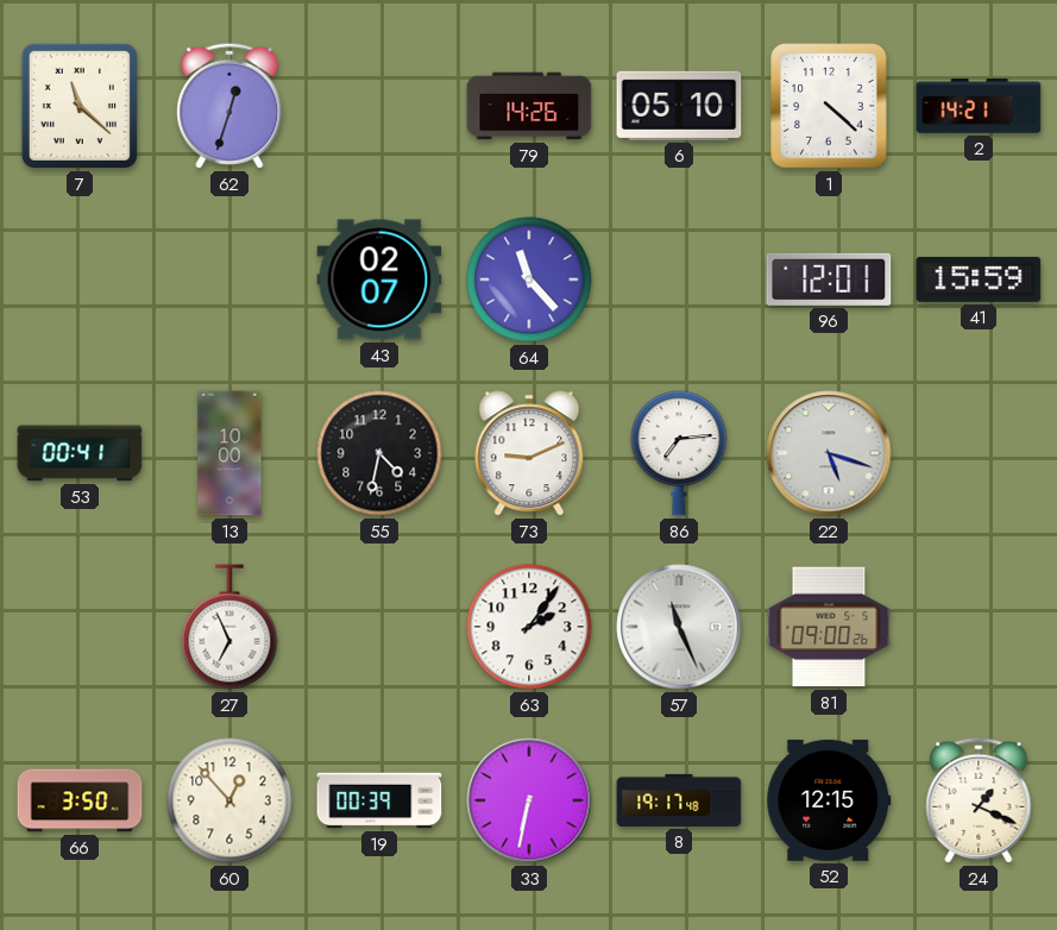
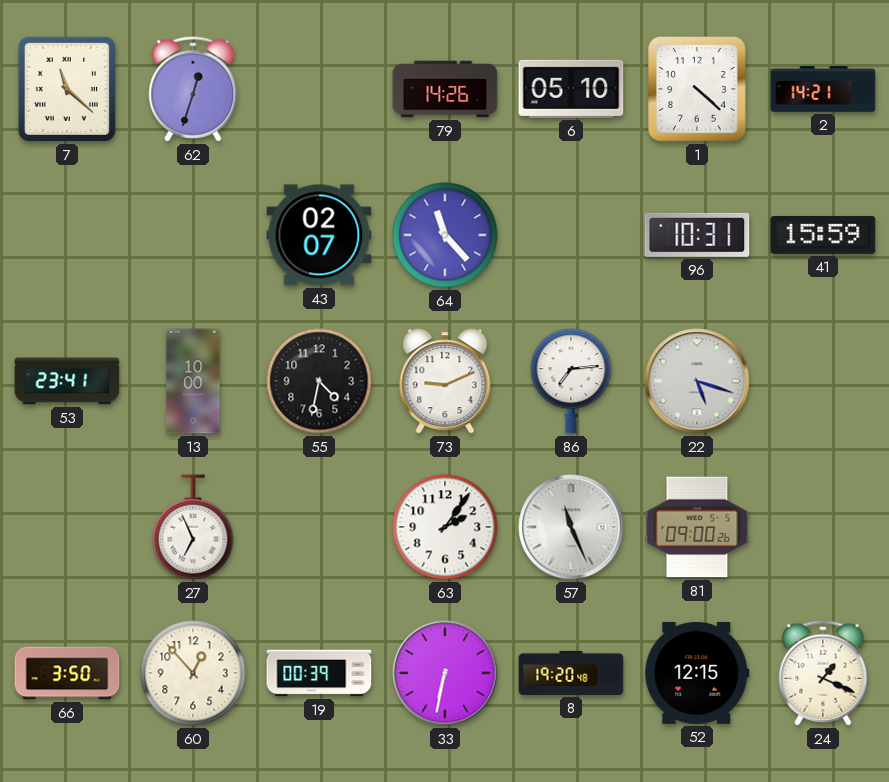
96: 12:01 -> 10:31
53: 00:41 -> 23:41
8: 19:17 -> 19:20
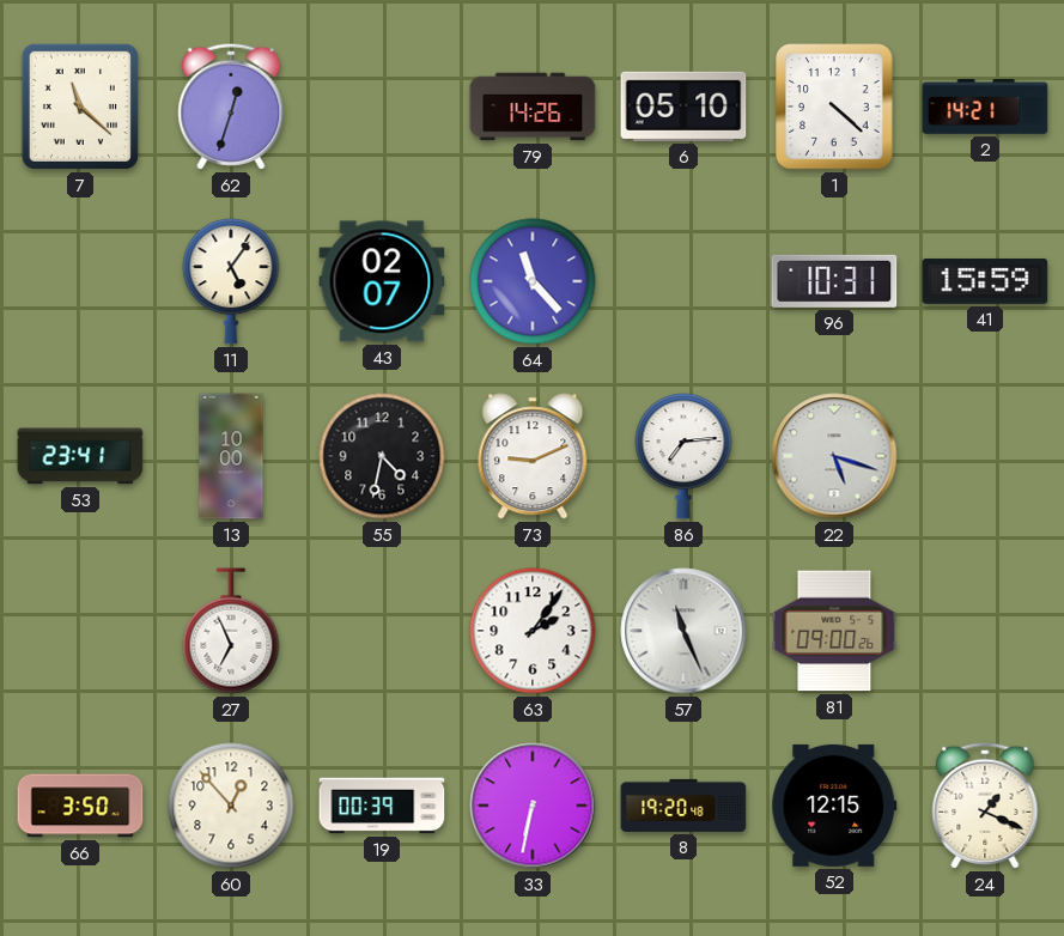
11: none -> 5:06
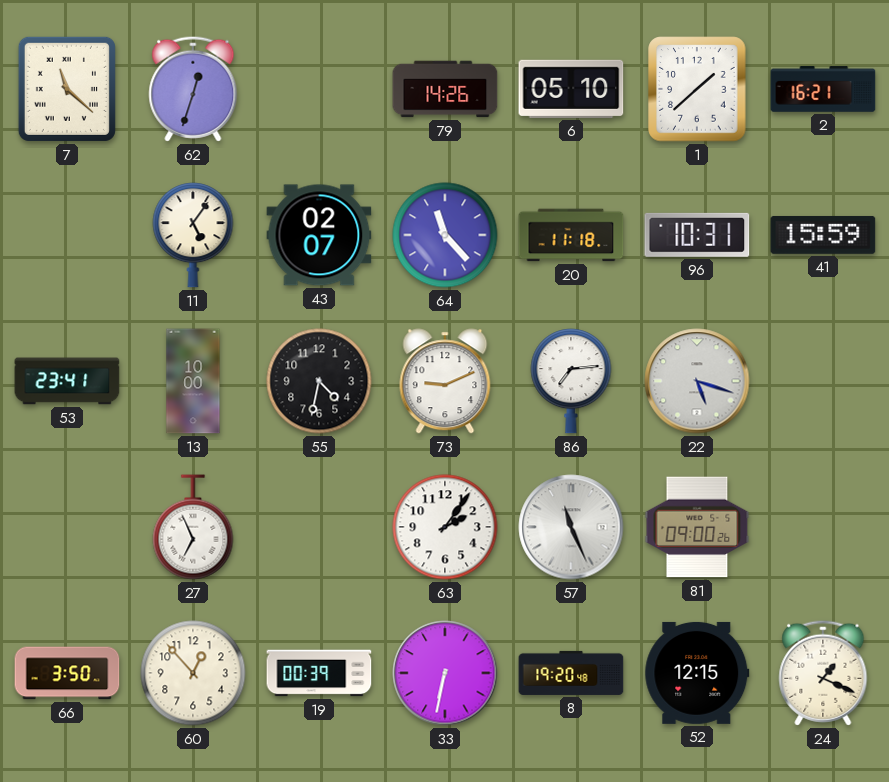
1: 4:22 -> 1:38
2: 14:21 -> 16:21
20: none -> 11:18
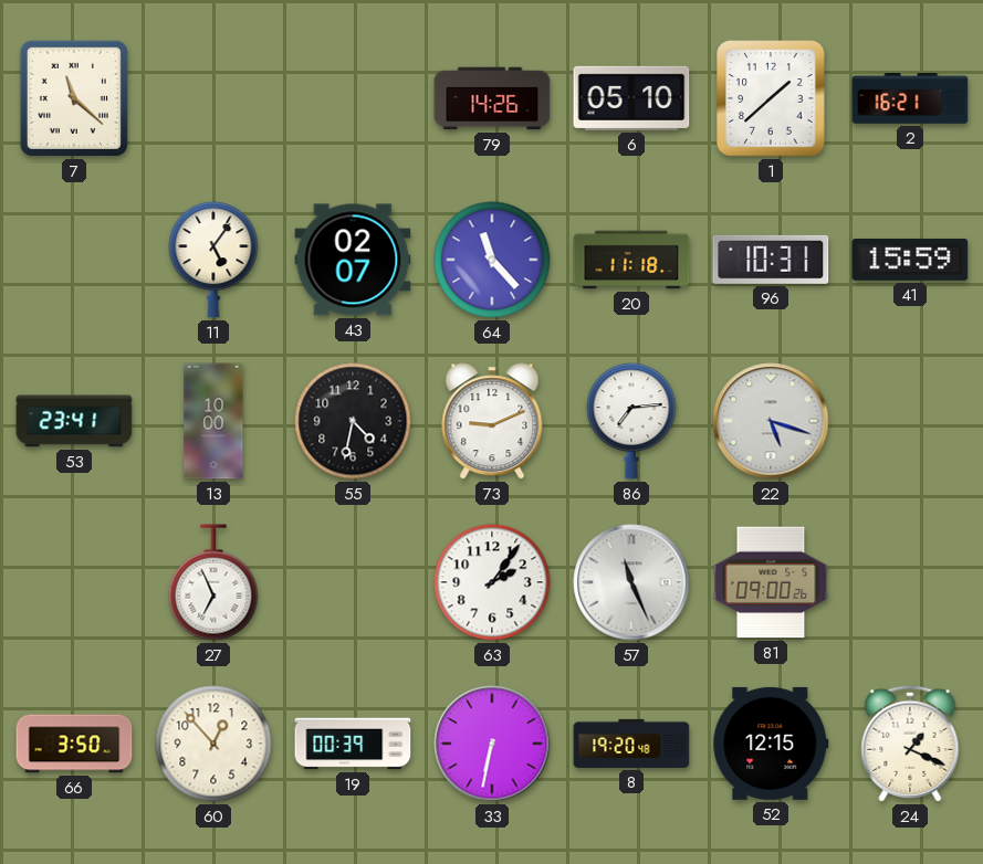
62: 12:33 -> none
